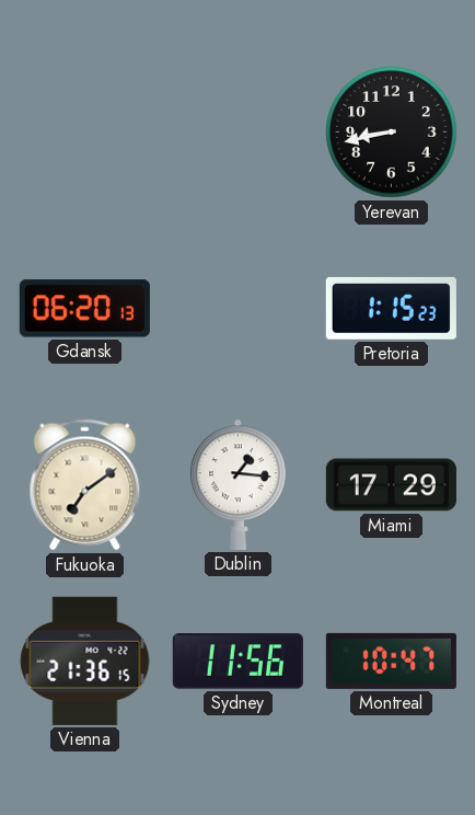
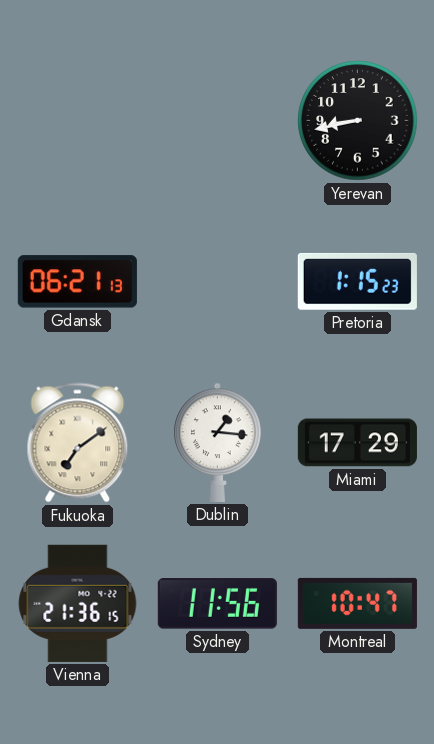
Gdansk: 06:20 -> 06:21
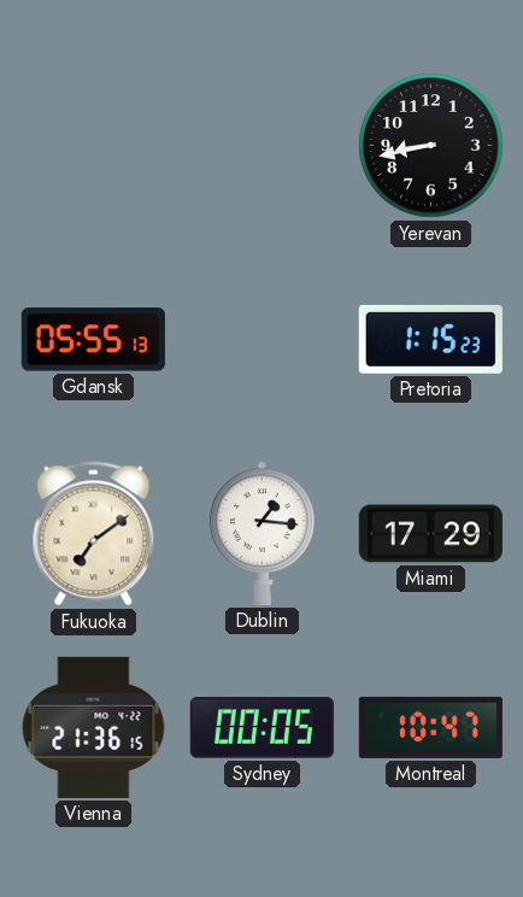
Gdansk: 06:21 -> 05:55
Sydney: 11:56 -> 00:05
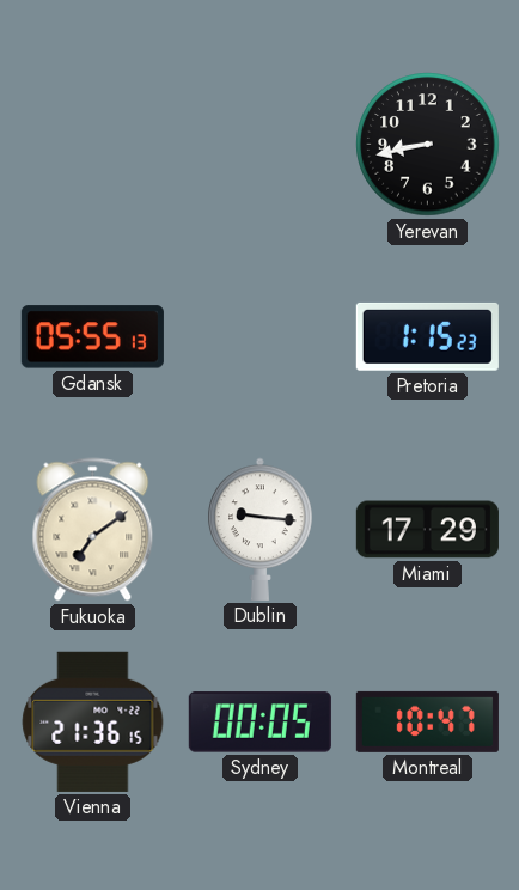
Dublin: 1:16 -> 9:16
